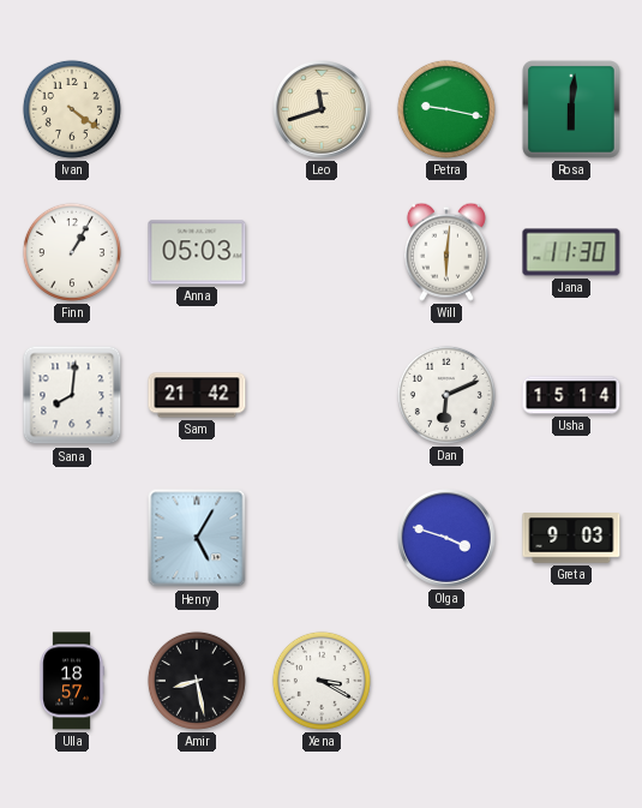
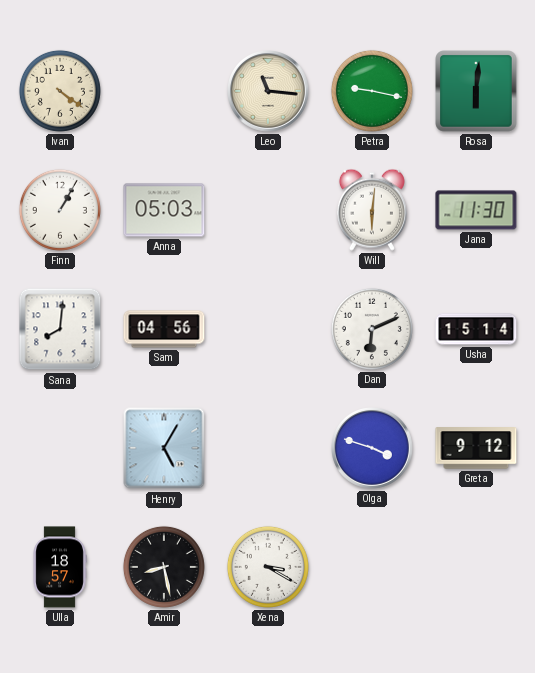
Leo: 11:42 -> 11:16
Sam: 21:42 -> 04:56
Greta: 9:03 -> 9:12
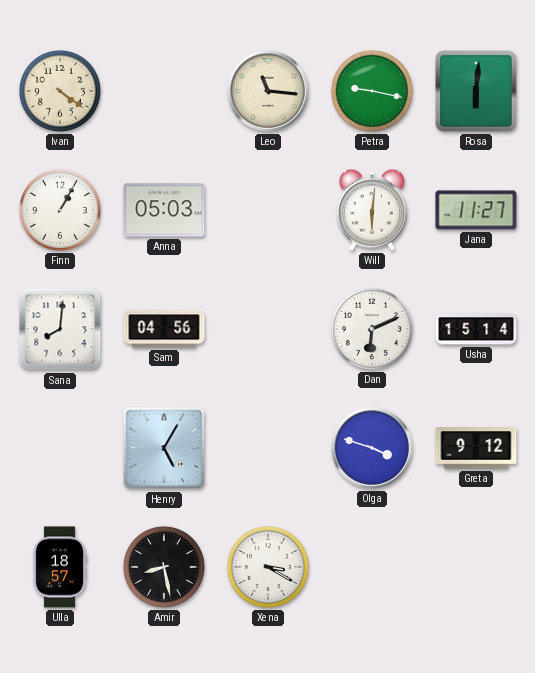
Jana: 11:30 -> 11:27
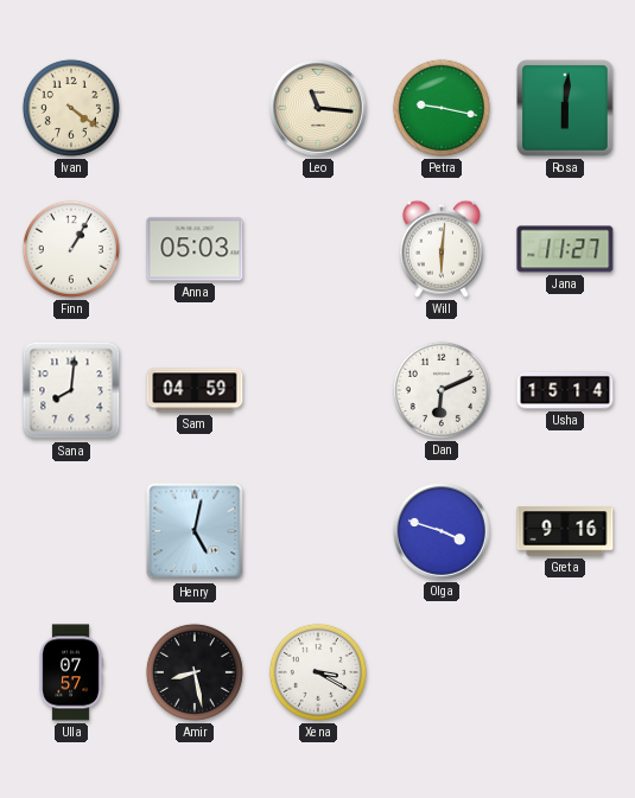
Sam: 04:56 -> 04:59
Henry: 5:05 -> 5:02
Greta: 9:12 -> 9:16
Ulla: 18:57 -> 07:57
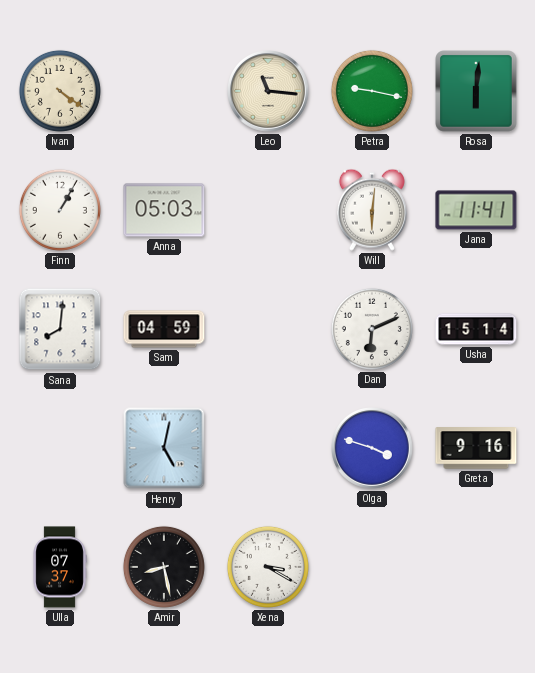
Jana: 11:27 -> 11:41
Ulla: 07:57 -> 07:37
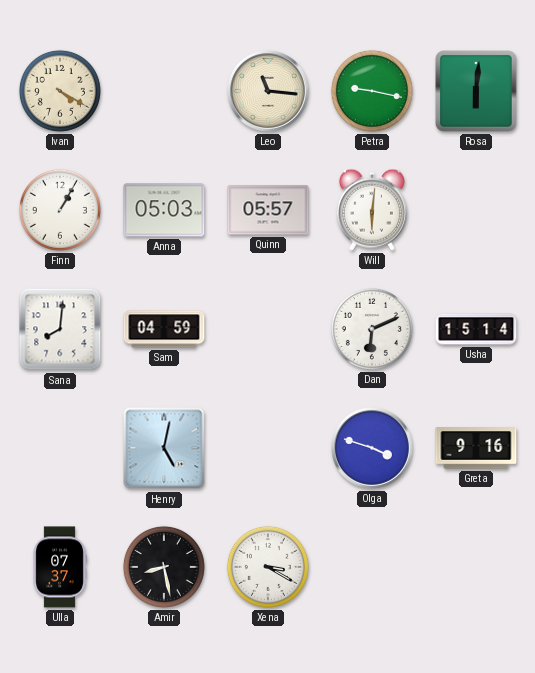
Ivan: 4:21 -> 4:20
Quinn: none -> 05:57
Jana: 11:41 -> none
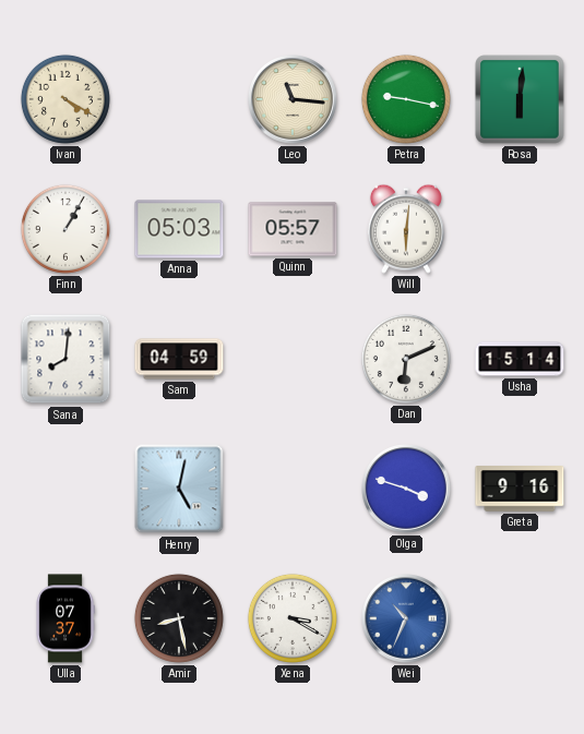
Wei: none -> 10:34
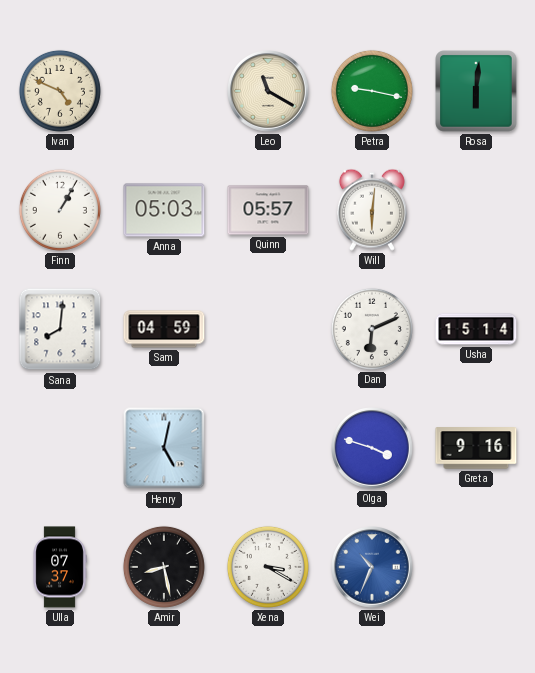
Ivan: 4:20 -> 4:49
Leo: 11:16 -> 11:20
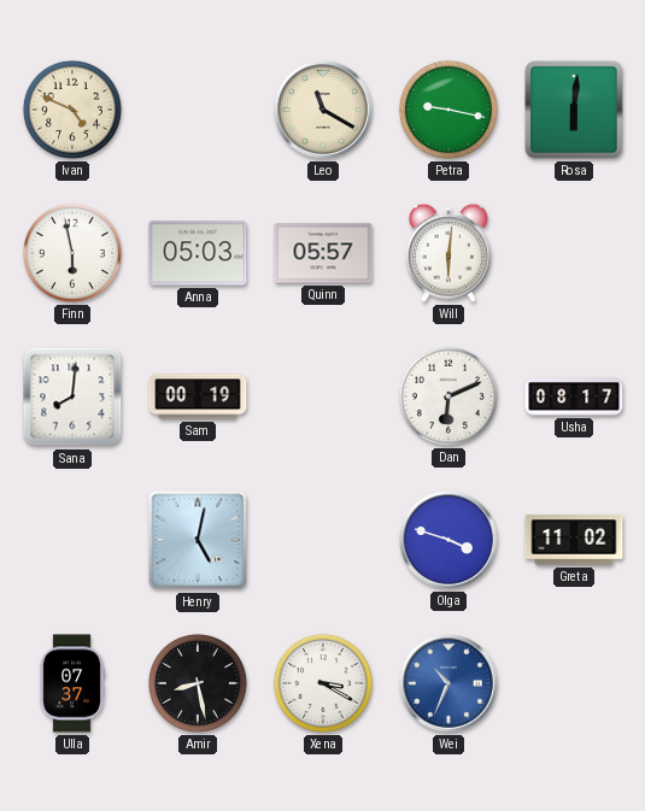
Finn: 1:05 -> 5:58
Sam: 04:59 -> 00:19
Usha: 15:14 -> 08:17
Greta: 9:16 -> 11:02
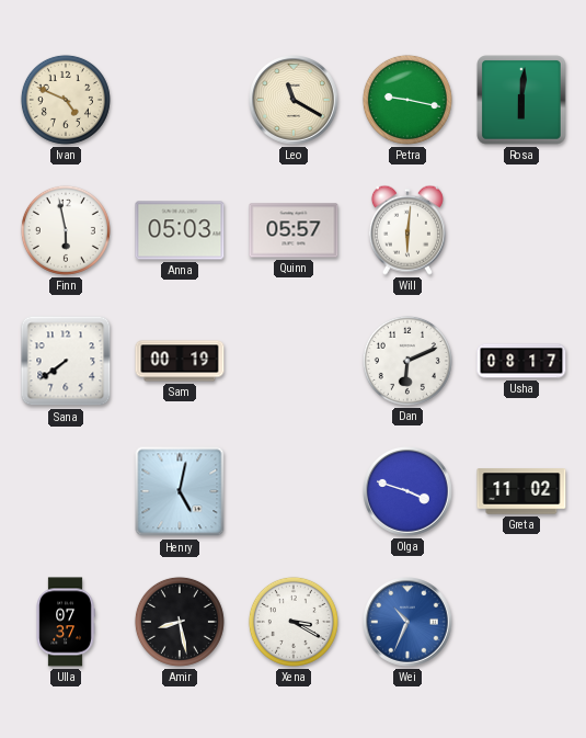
Sana: 8:01 -> 7:39
